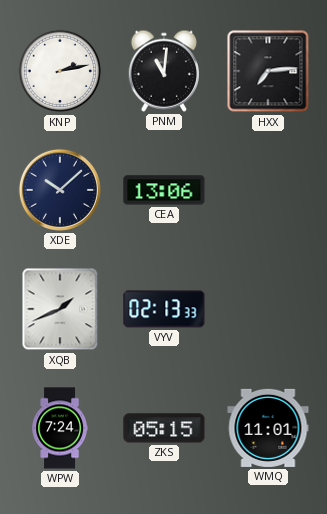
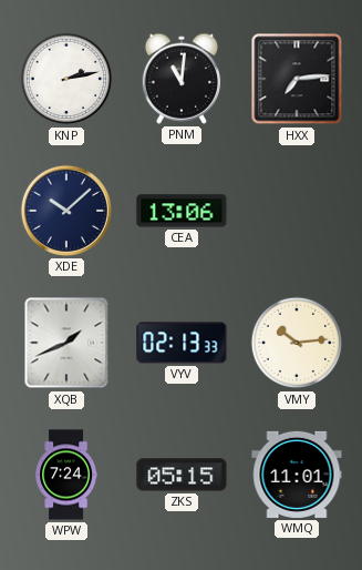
VMY: none -> 10:14
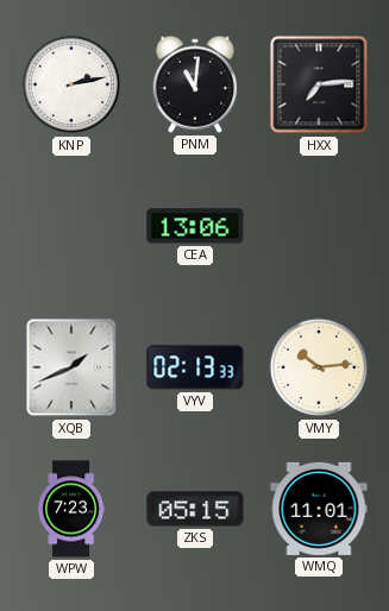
XDE: 10:08 -> none
WPW: 7:24 -> 7:23
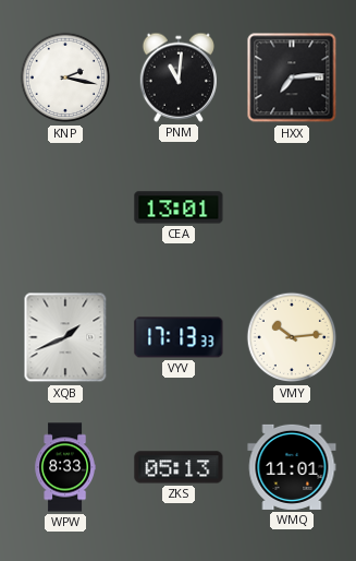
KNP: 2:13 -> 2:17
CEA: 13:06 -> 13:01
VYV: 02:13 -> 17:13
WPW: 7:23 -> 8:33
ZKS: 05:15 -> 05:13
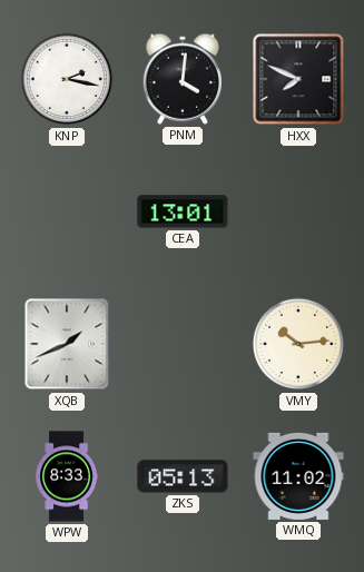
PNM: 11:01 -> 4:01
HXX: 7:14 -> 7:49
VYV: 17:13 -> none
WMQ: 11:01 -> 11:02
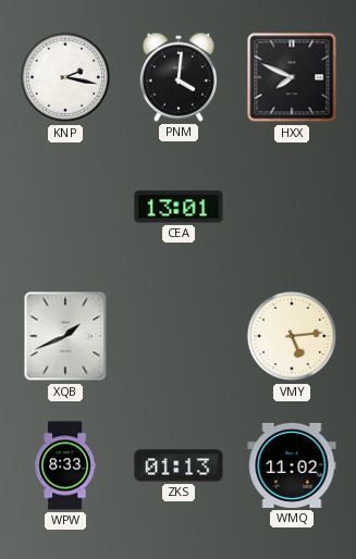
VMY: 10:14 -> 5:14
ZKS: 05:13 -> 01:13
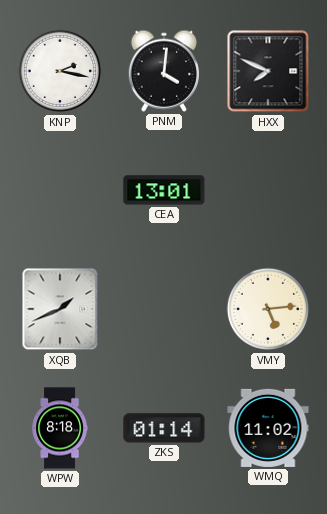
WPW: 8:33 -> 8:18
ZKS: 01:13 -> 01:14
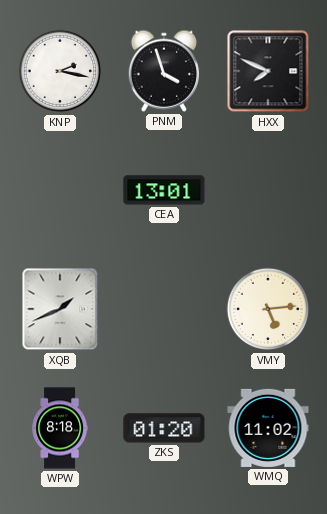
PNM: 4:01 -> 3:57
ZKS: 01:14 -> 01:20
